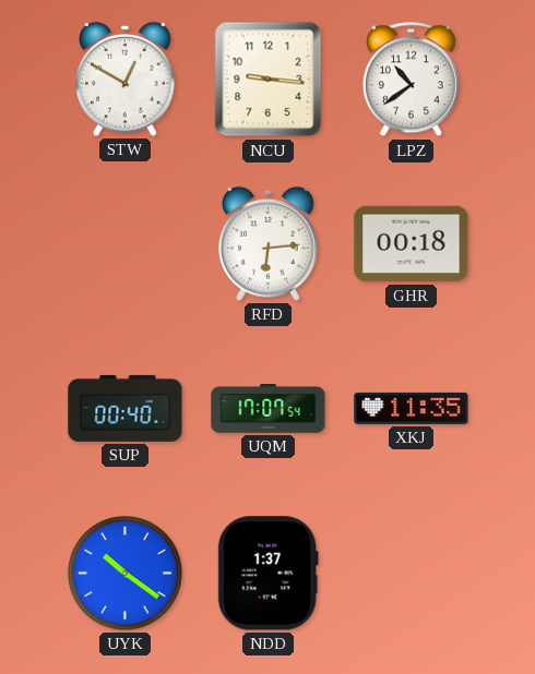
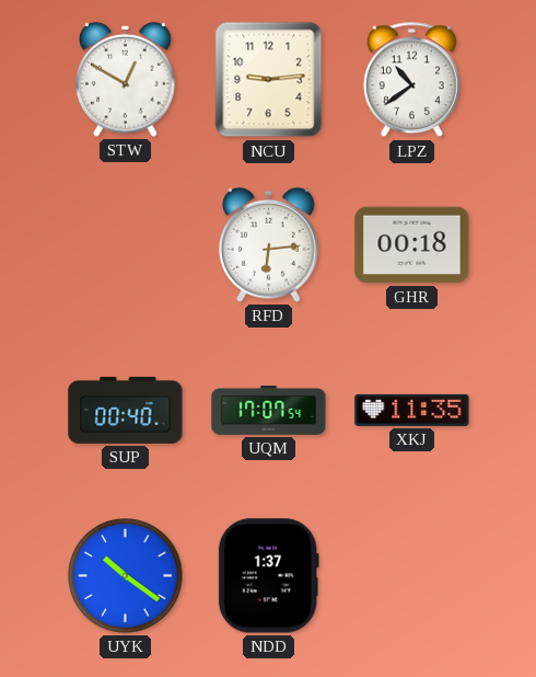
NCU: 9:16 -> 9:14
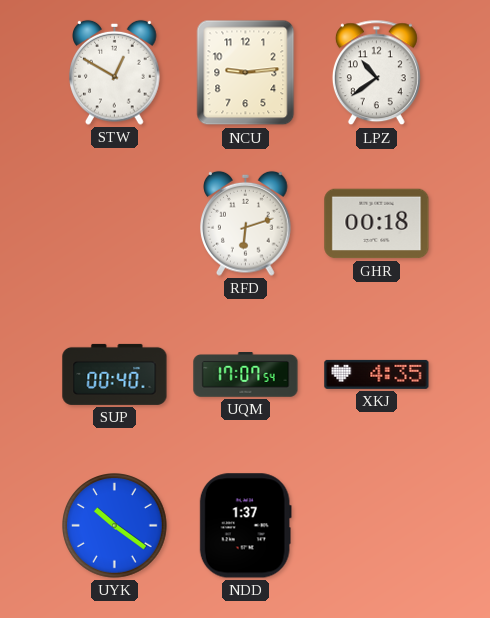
RFD: 6:14 -> 6:12
XKJ: 11:35 -> 4:35
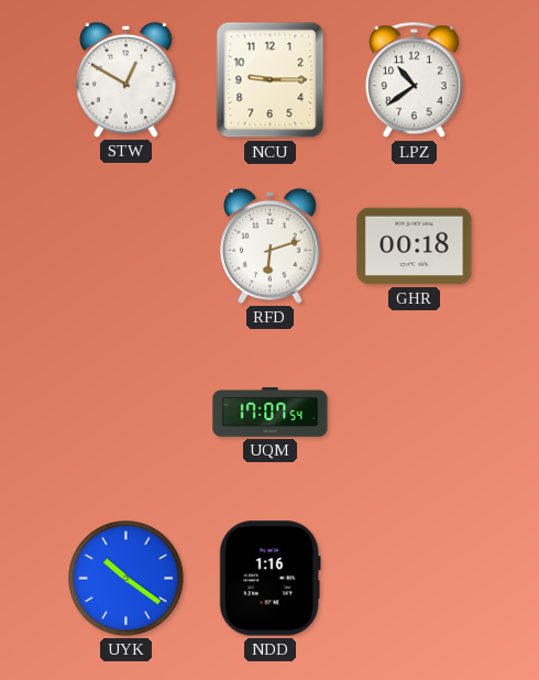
NCU: 9:14 -> 9:15
SUP: 00:40 -> none
XKJ: 4:35 -> none
NDD: 1:37 -> 1:16
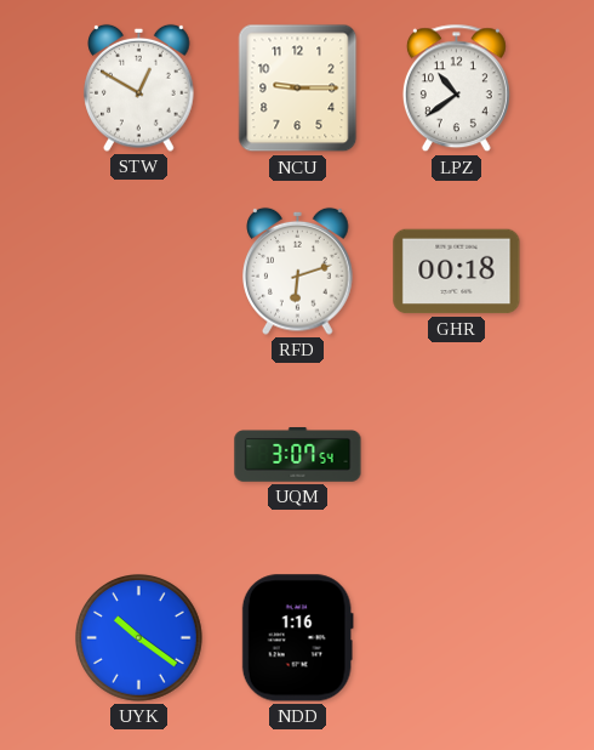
UQM: 17:07 -> 3:07
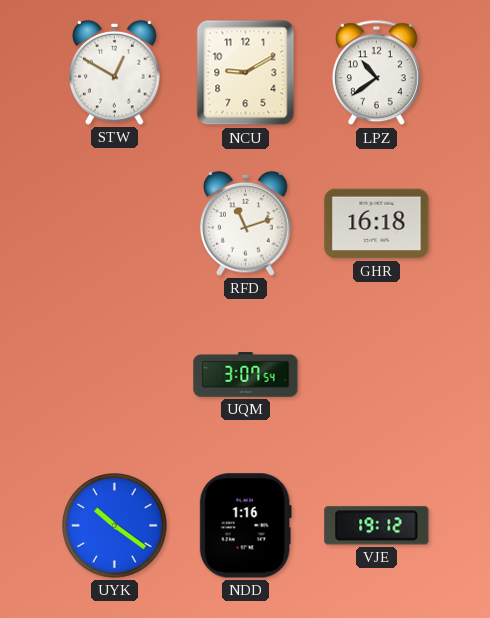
NCU: 9:15 -> 9:10
RFD: 6:12 -> 11:12
GHR: 00:18 -> 16:18
VJE: none -> 19:12
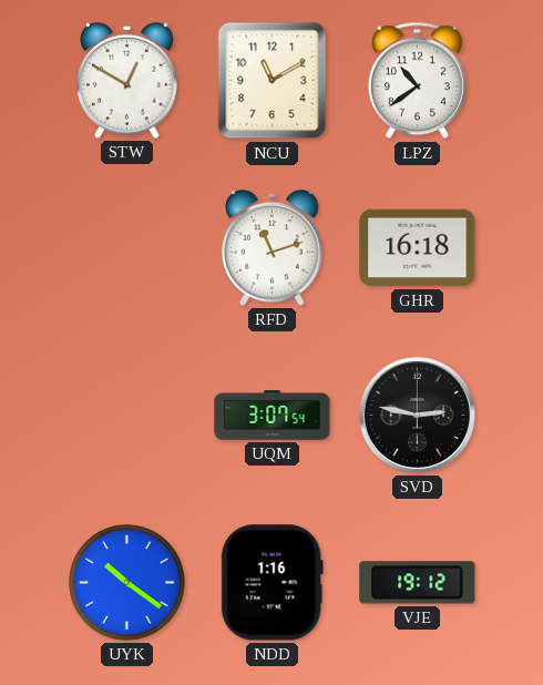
NCU: 9:10 -> 11:10
SVD: none -> 2:47
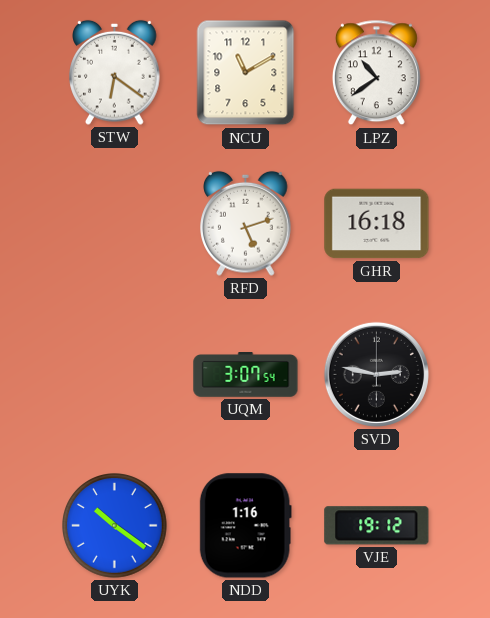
STW: 12:50 -> 6:21
RFD: 11:12 -> 5:12
